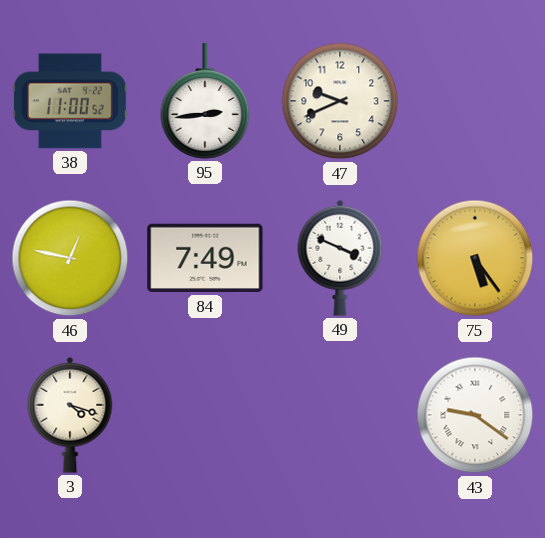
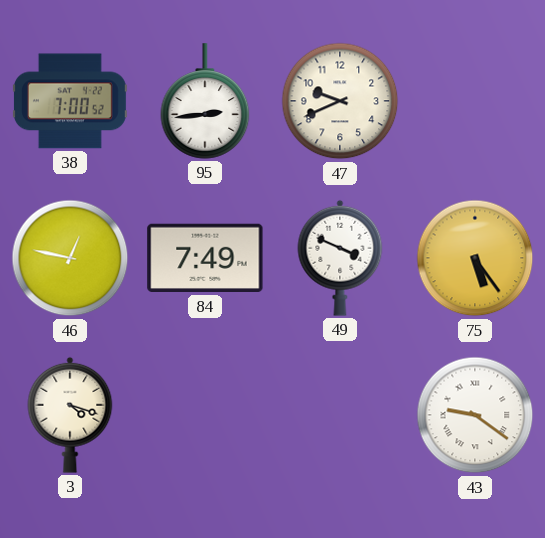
38: 11:00 -> 7:00
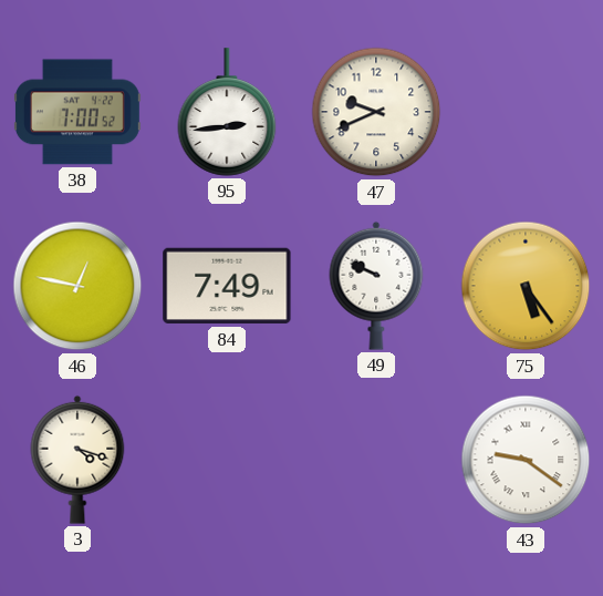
49: 3:49 -> 9:49
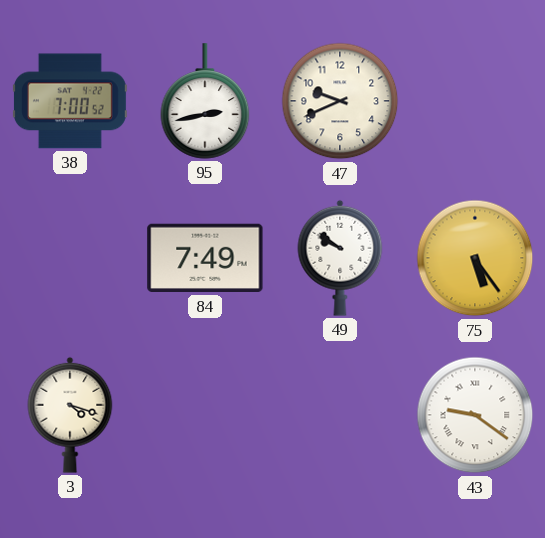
95: 2:44 -> 2:43
46: 12:47 -> none
49: 9:49 -> 9:51
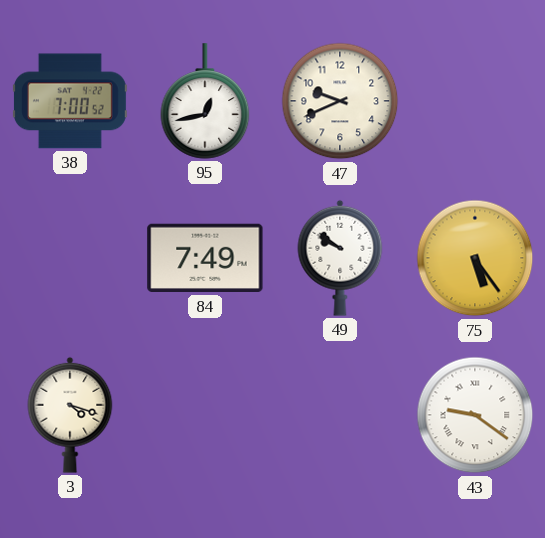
95: 2:43 -> 12:43
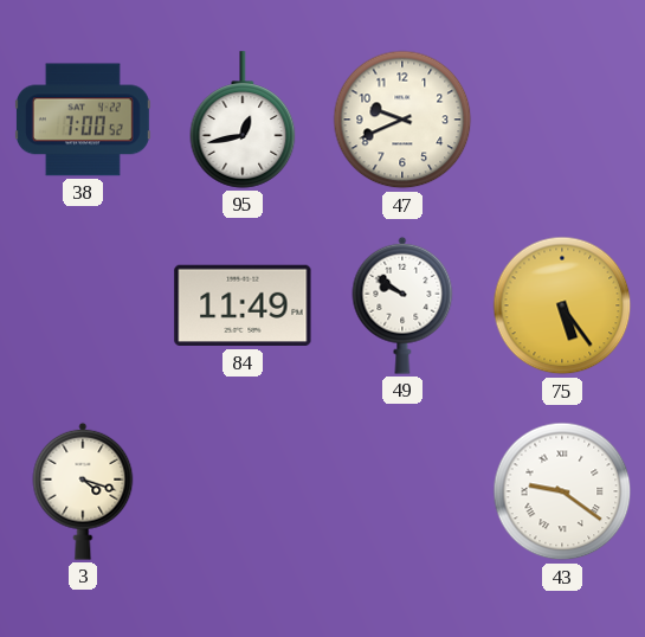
84: 7:49 -> 11:49
